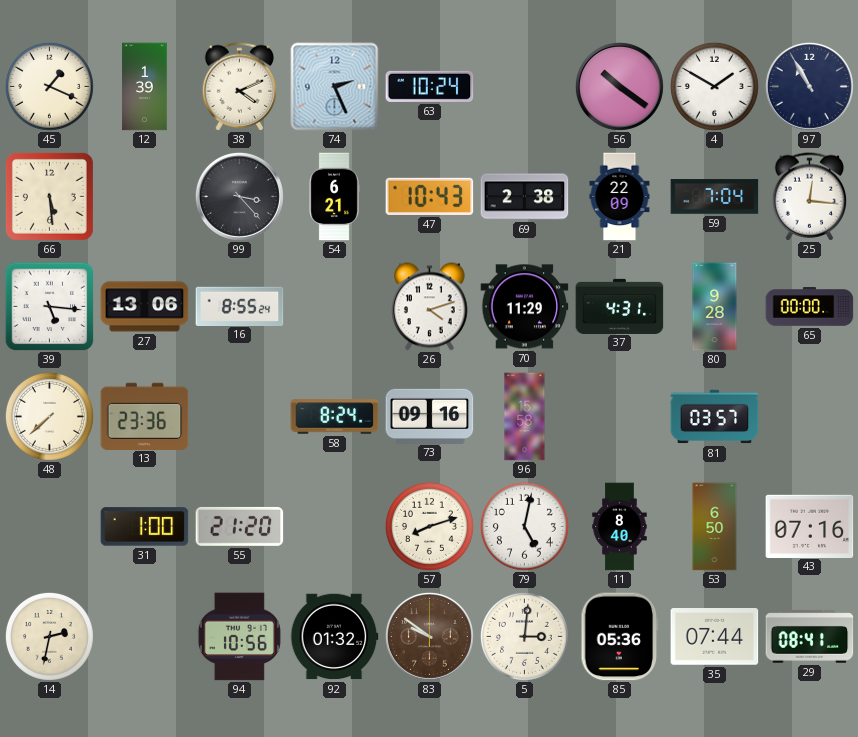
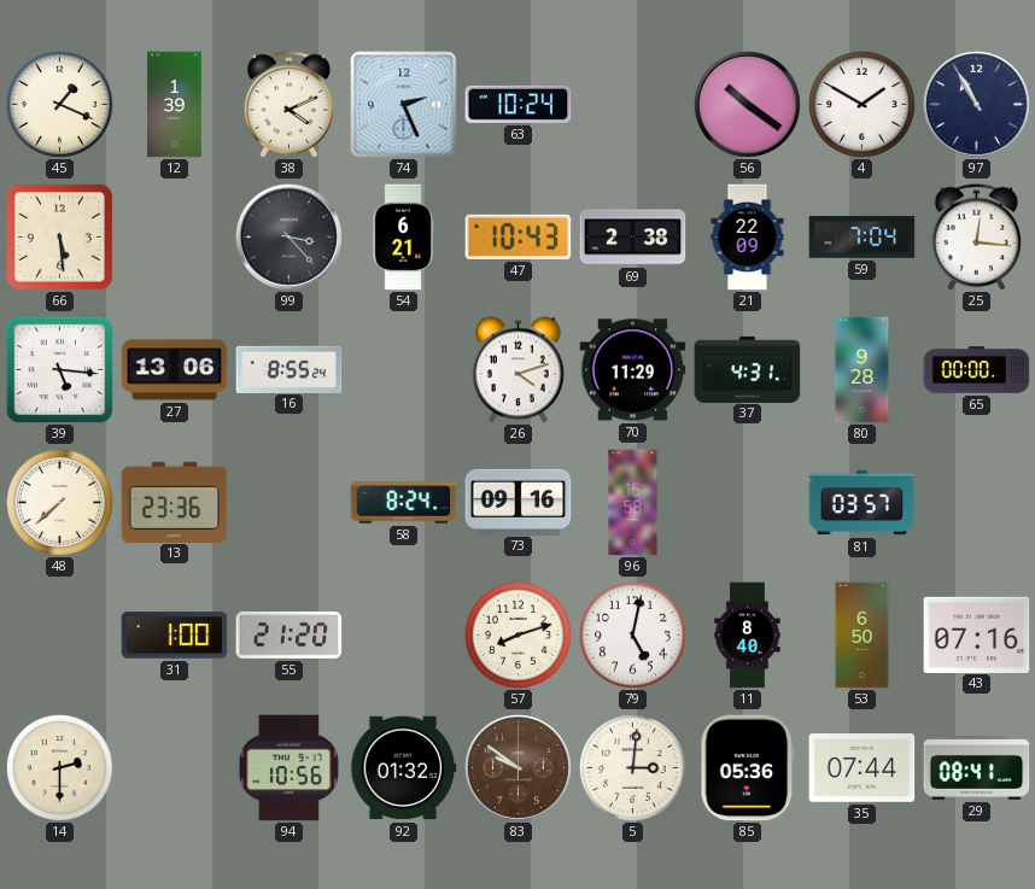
14: 2:32 -> 2:30
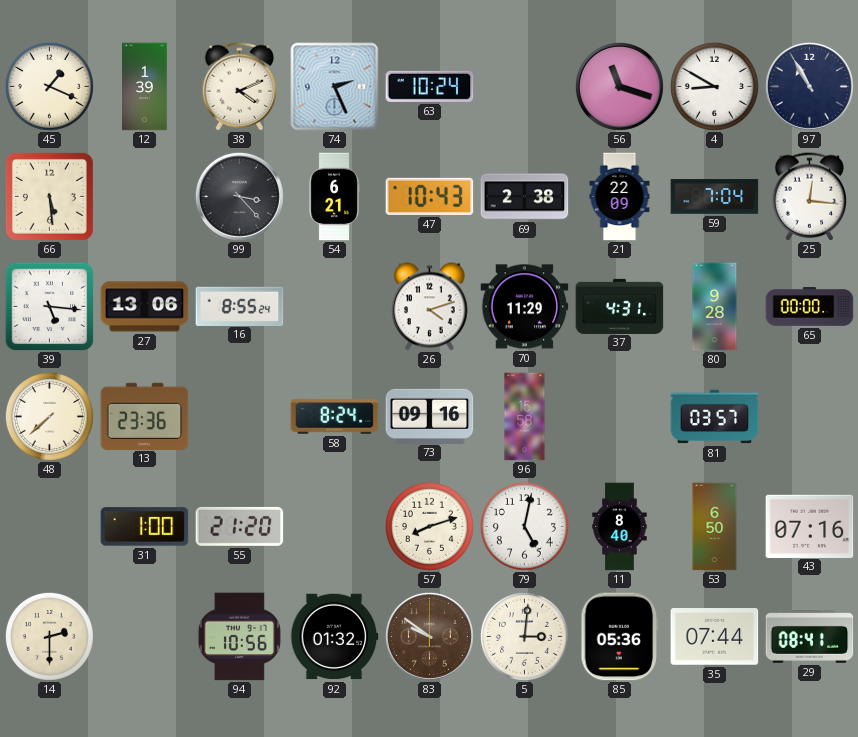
56: 10:21 -> 11:18
4: 1:50 -> 8:50
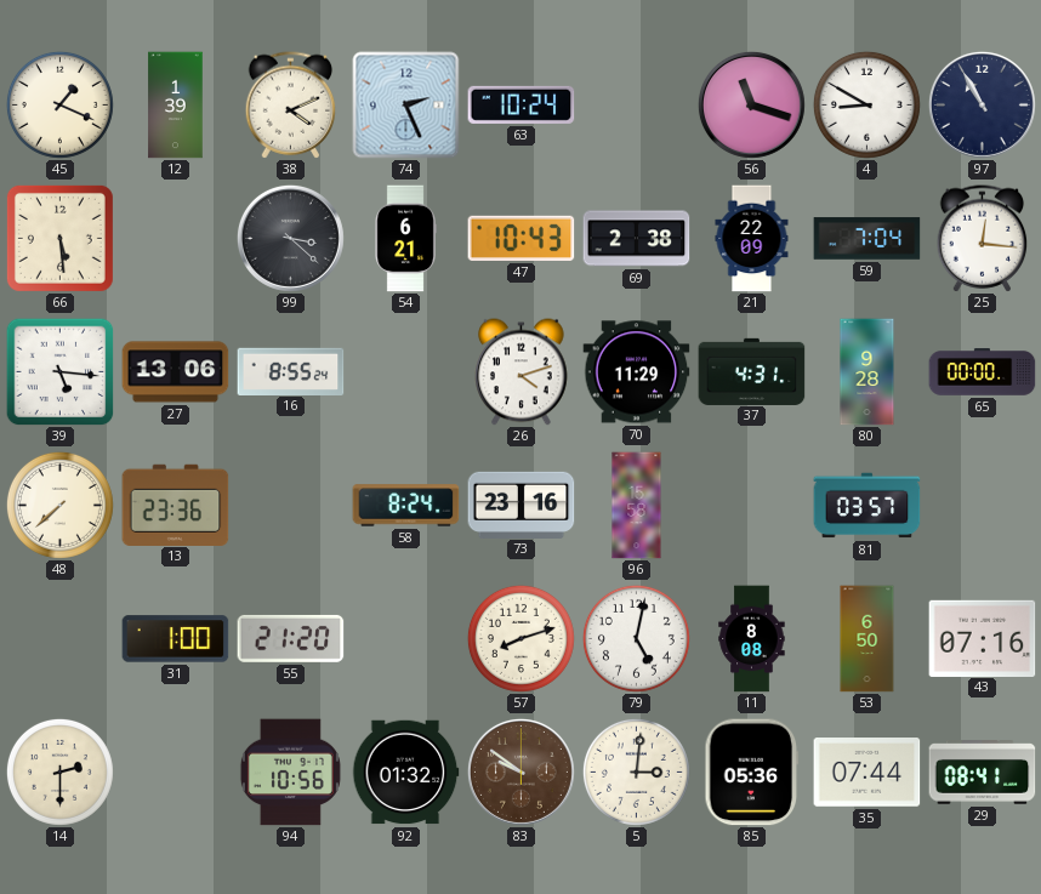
99: 3:23 -> 3:22
73: 09:16 -> 23:16
11: 8:40 -> 8:08
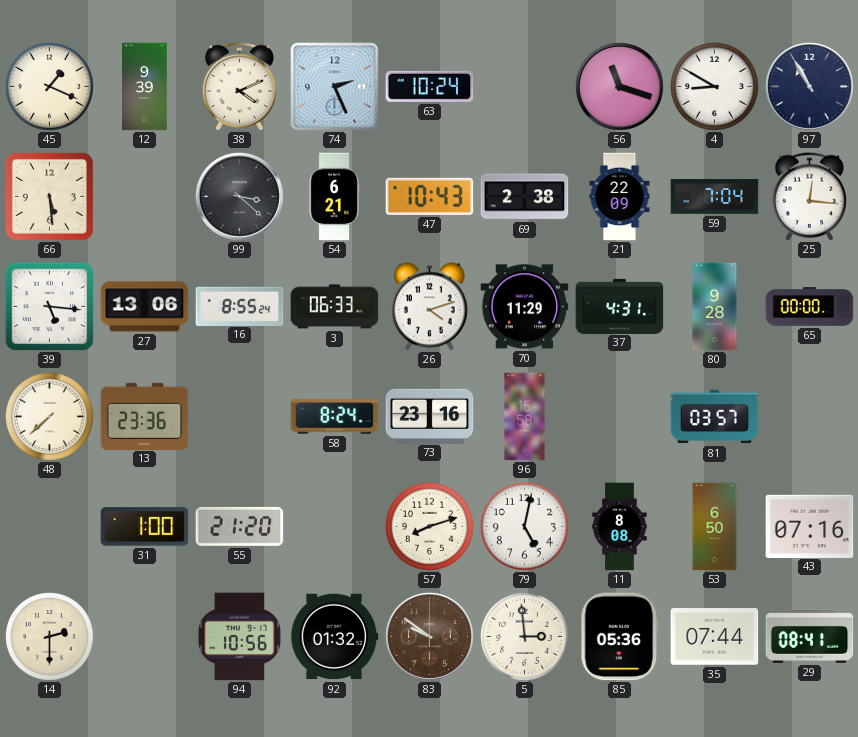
12: 1:39 -> 9:39
3: none -> 06:33
5: 3:01 -> 2:59
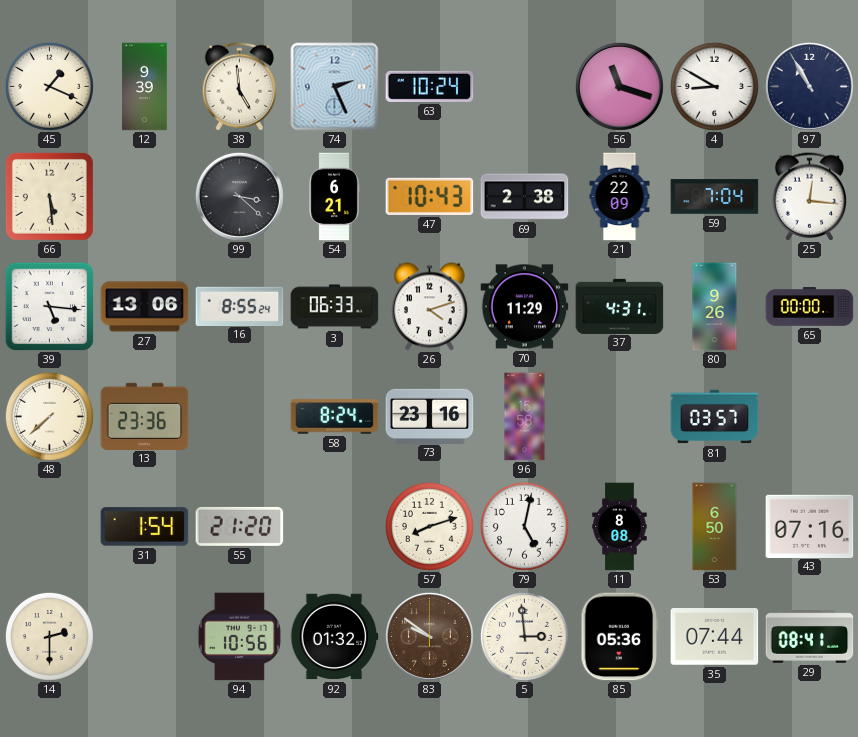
38: 4:11 -> 4:59
80: 9:28 -> 9:26
31: 1:00 -> 1:54
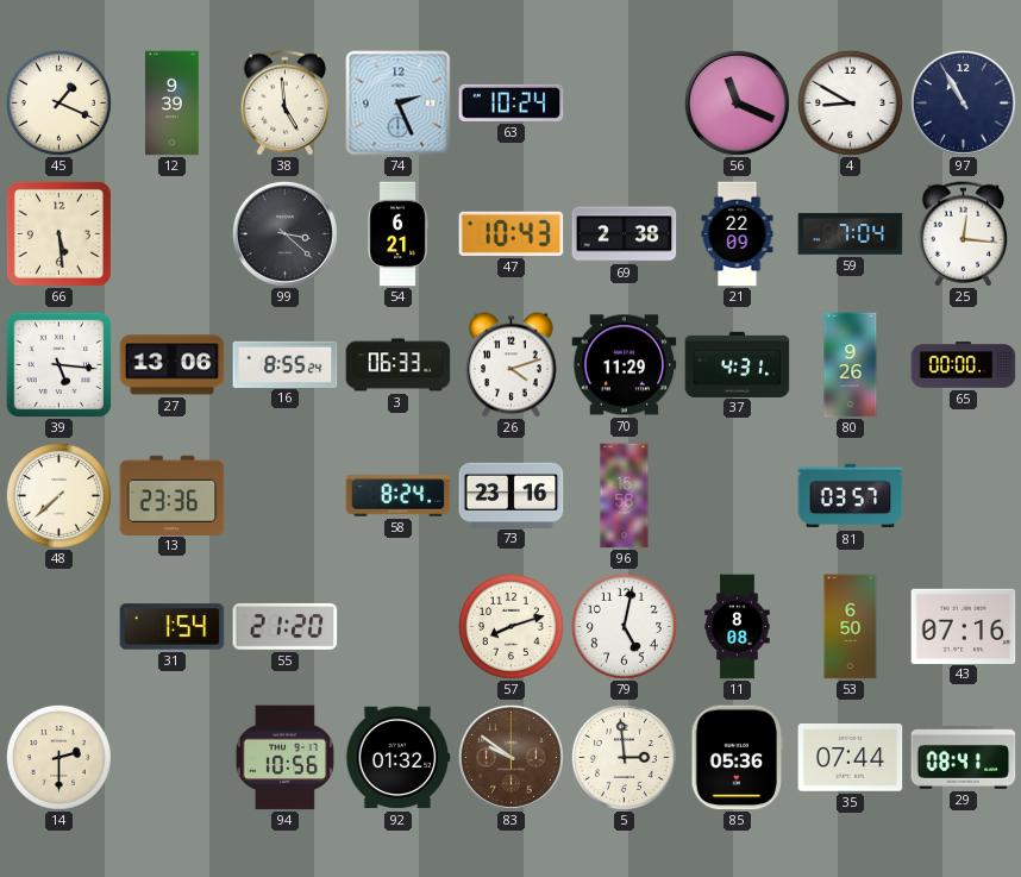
56: 11:18 -> 11:19
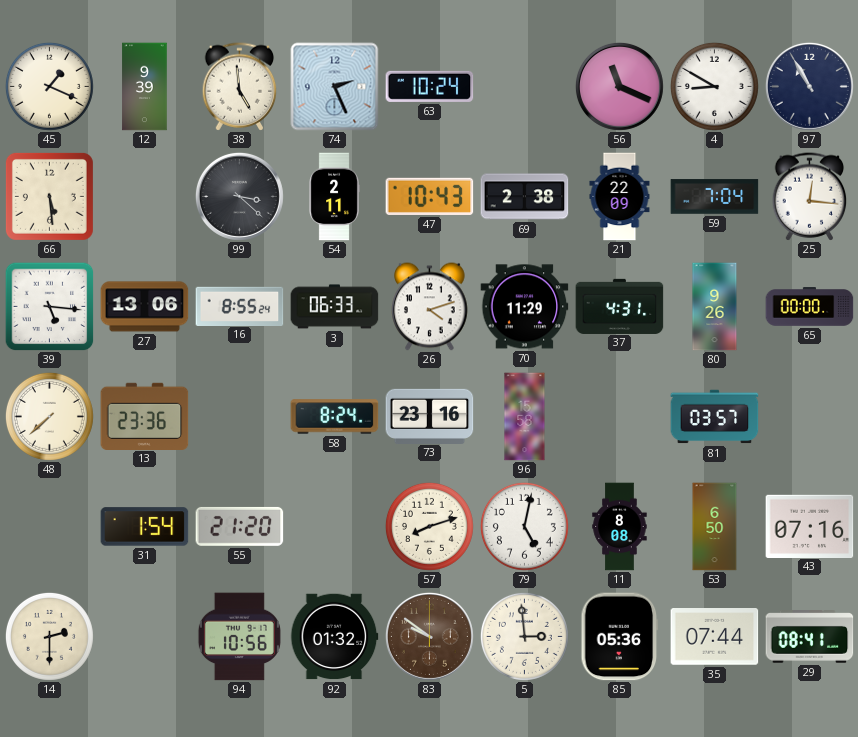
54: 6:21 -> 2:11
